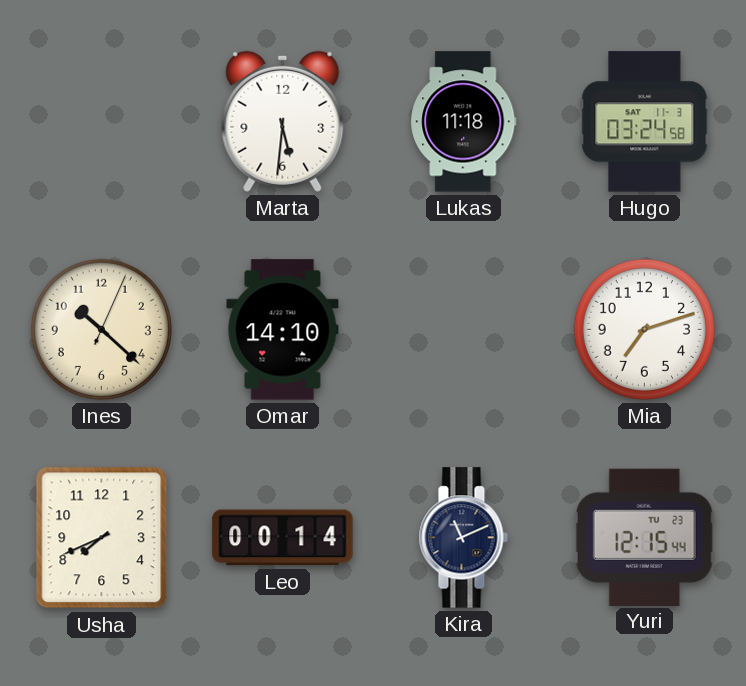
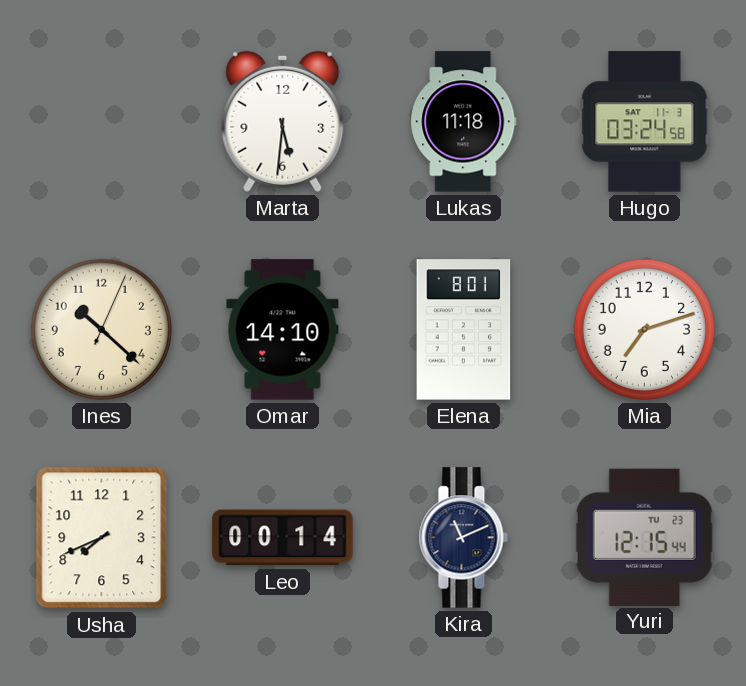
Elena: none -> 8:01
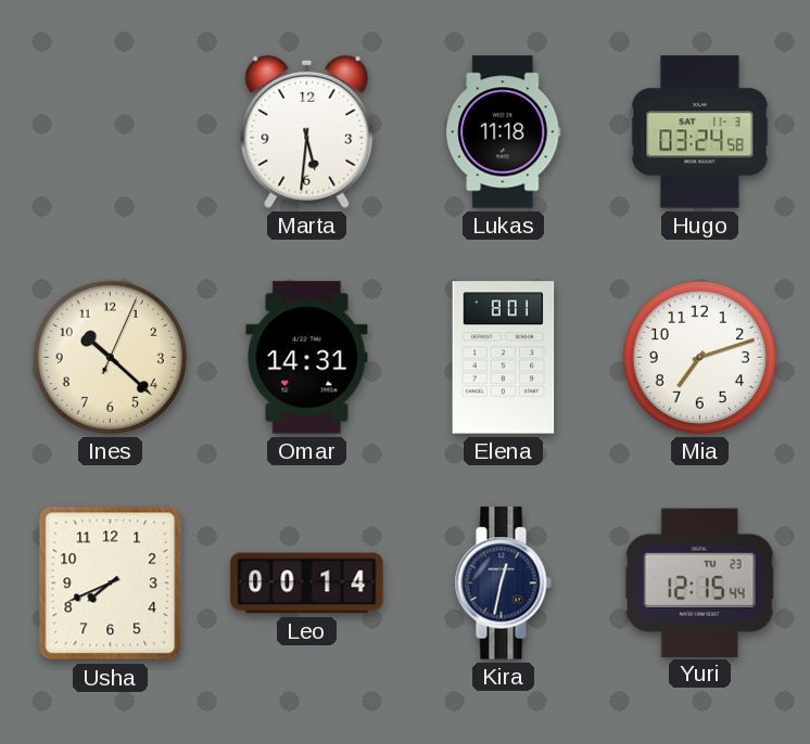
Omar: 14:10 -> 14:31
Kira: 11:11 -> 12:32
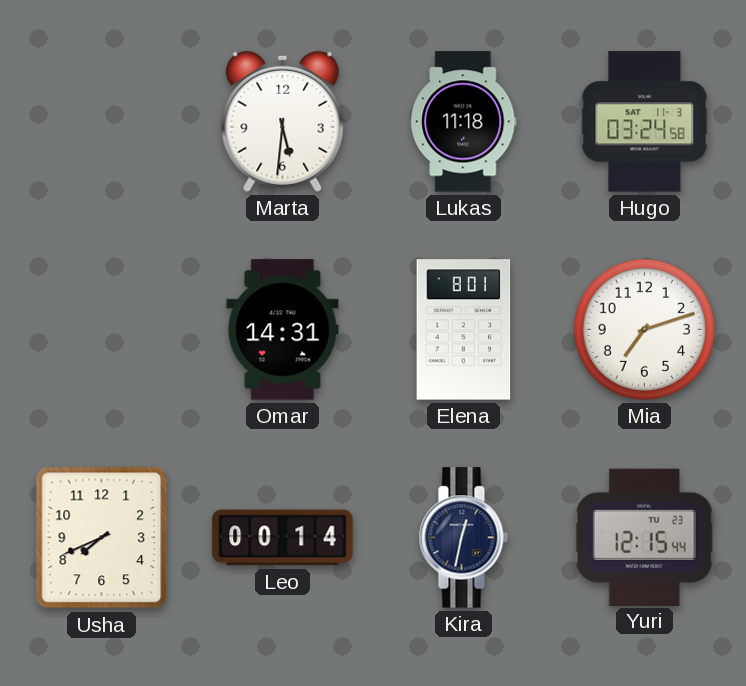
Ines: 10:22 -> none
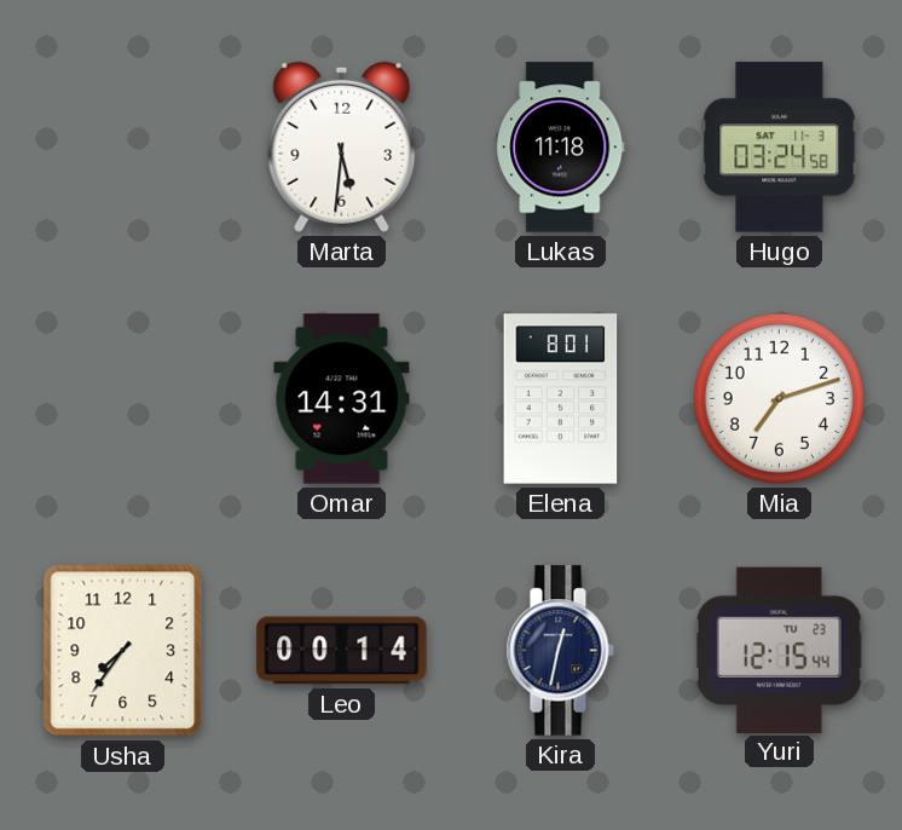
Usha: 7:41 -> 7:36
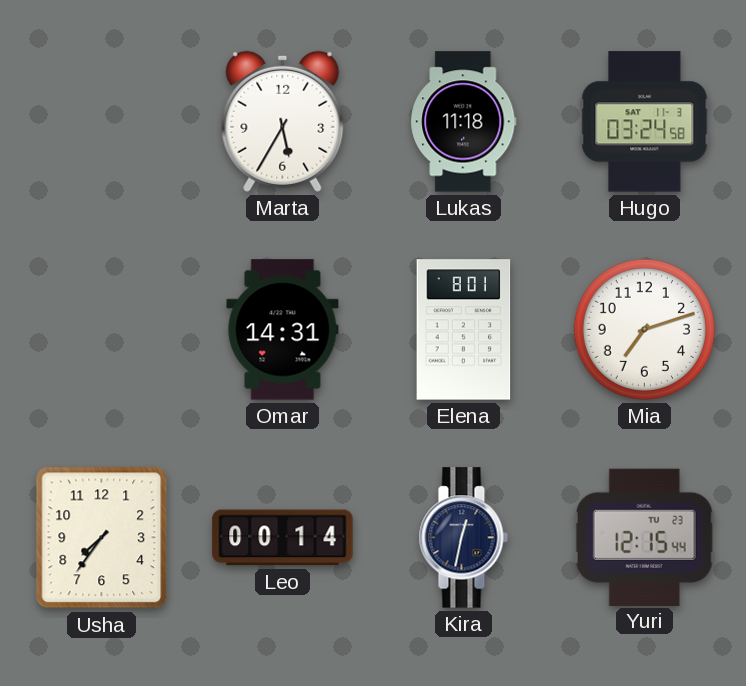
Marta: 5:31 -> 5:35
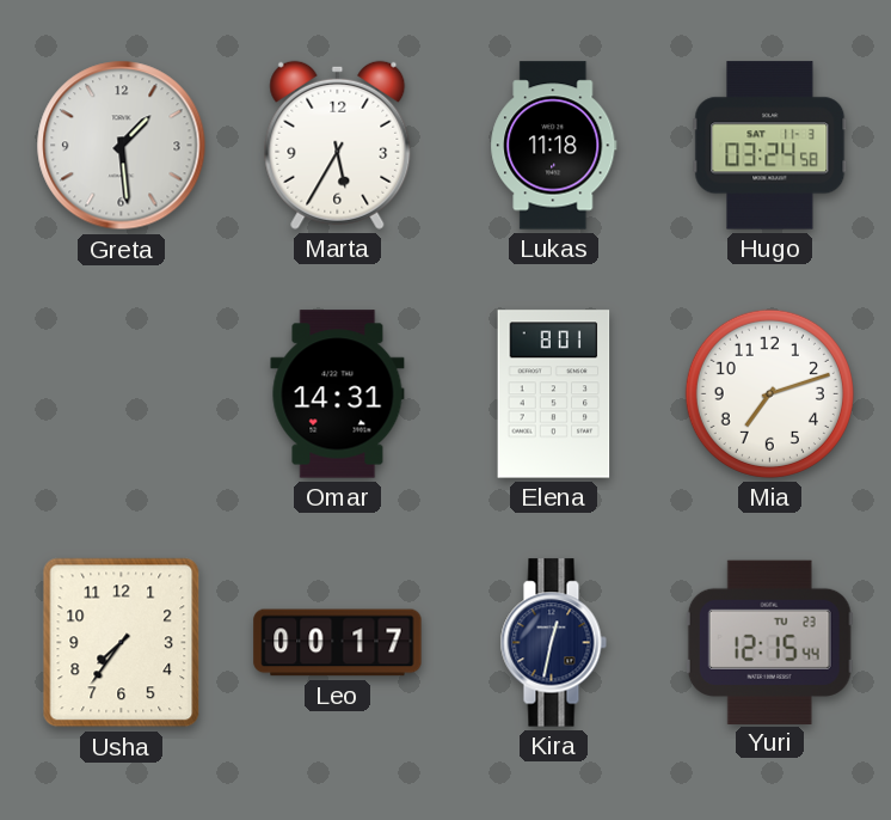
Greta: none -> 1:29
Leo: 00:14 -> 00:17
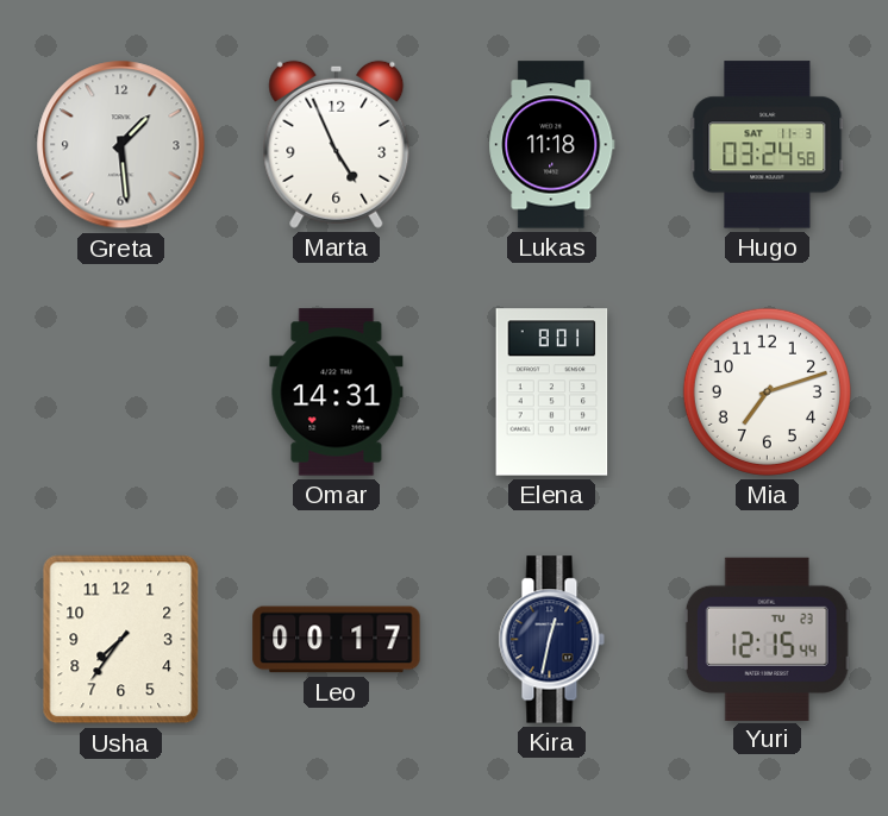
Marta: 5:35 -> 4:56
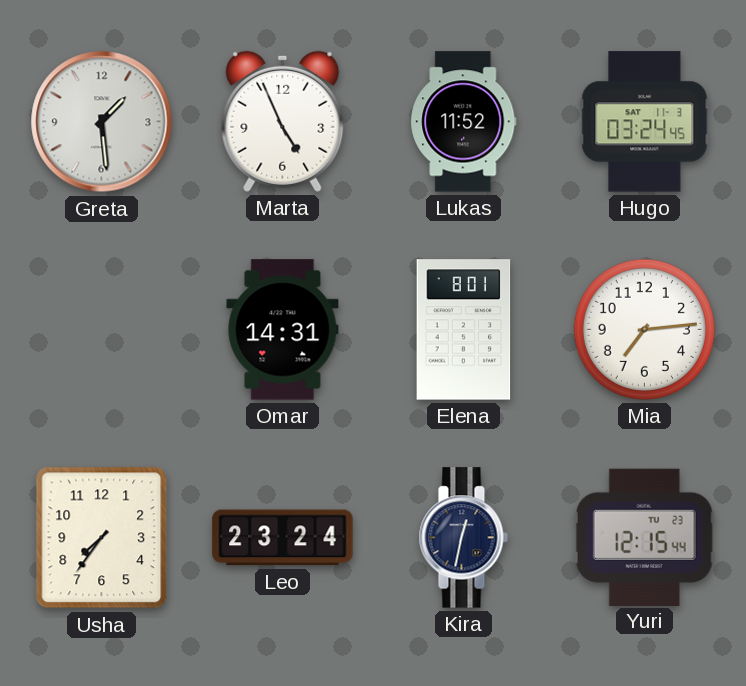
Lukas: 11:18 -> 11:52
Hugo: 03:24:58 -> 03:24:45
Mia: 7:12 -> 7:14
Leo: 00:17 -> 23:24
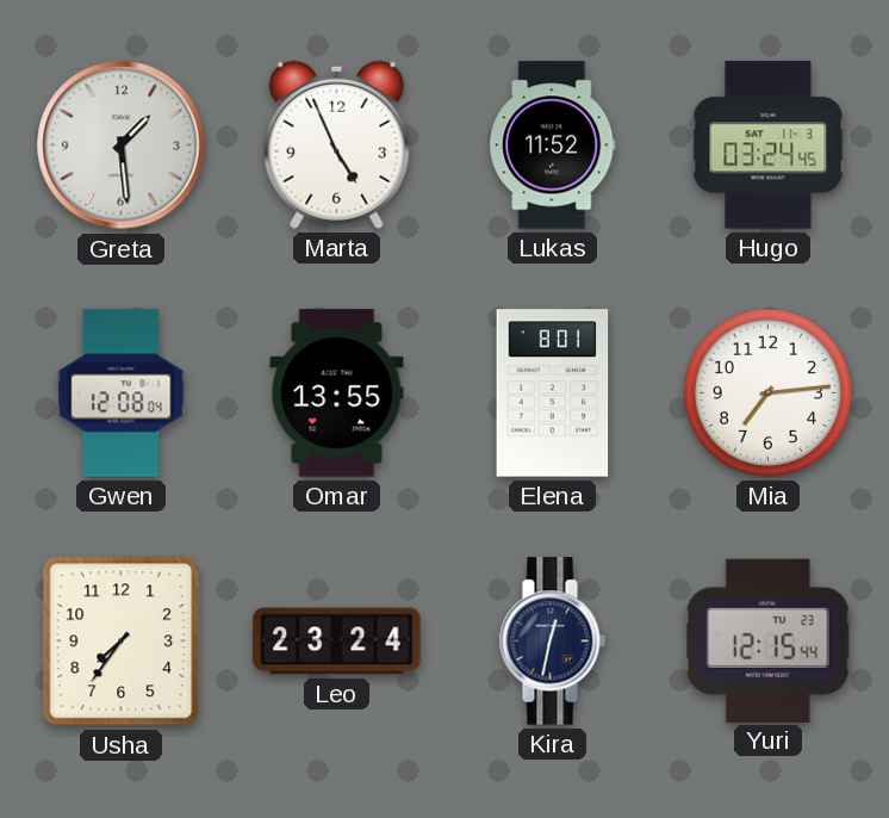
Gwen: none -> 12:08
Omar: 14:31 -> 13:55
